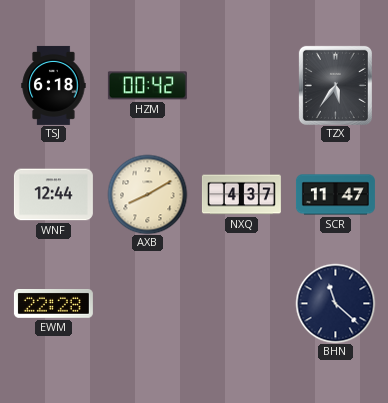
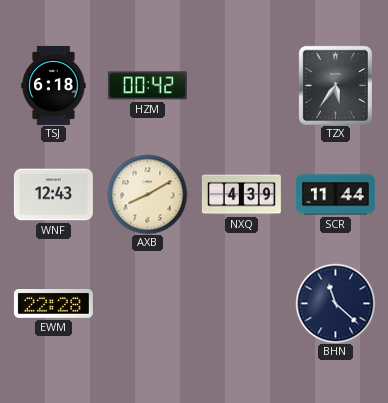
WNF: 12:44 -> 12:43
NXQ: 4:37 -> 4:39
SCR: 11:47 -> 11:44
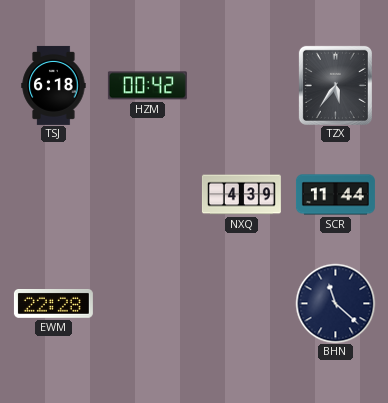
WNF: 12:43 -> none
AXB: 8:10 -> none
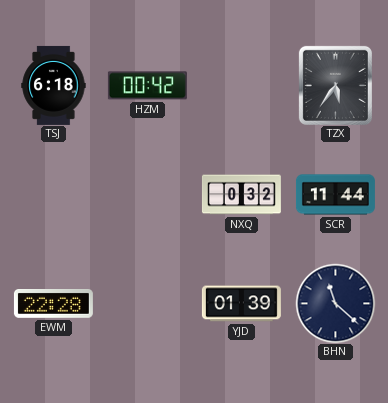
NXQ: 4:39 -> 0:32
YJD: none -> 01:39
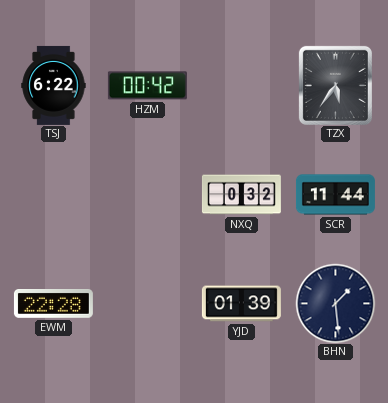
TSJ: 6:18 -> 6:22
BHN: 11:22 -> 1:29
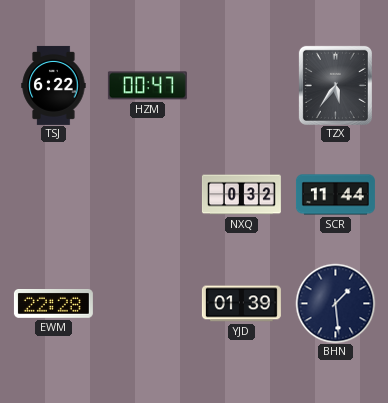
HZM: 00:42 -> 00:47
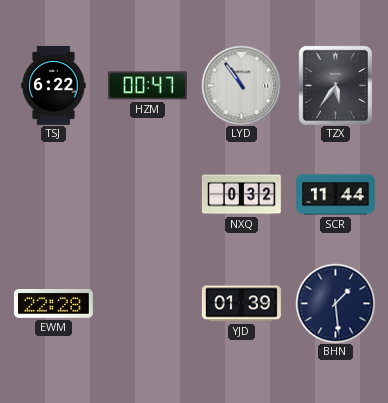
LYD: none -> 10:54
